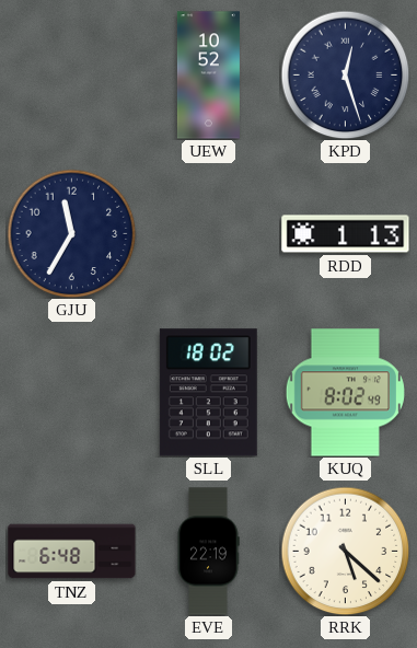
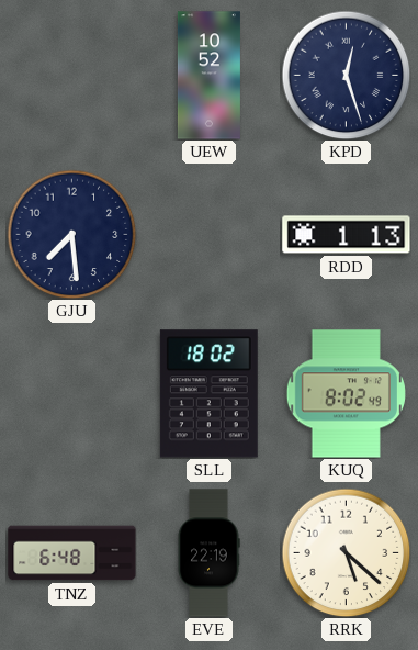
GJU: 11:35 -> 7:29
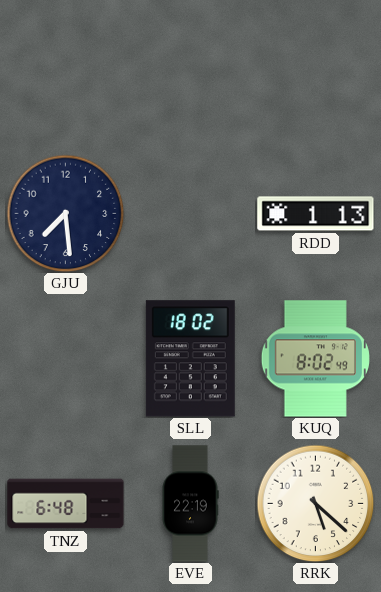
UEW: 10:52 -> none
KPD: 12:27 -> none
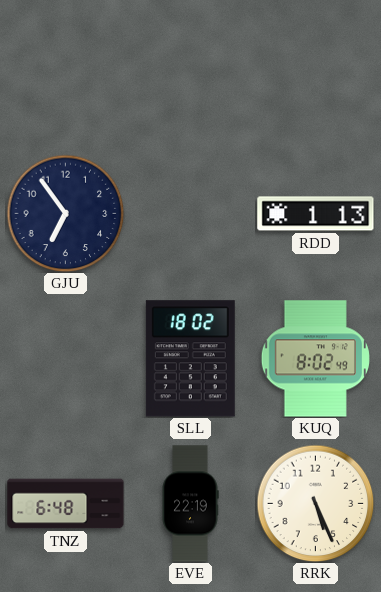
GJU: 7:29 -> 6:54
RRK: 5:22 -> 5:26
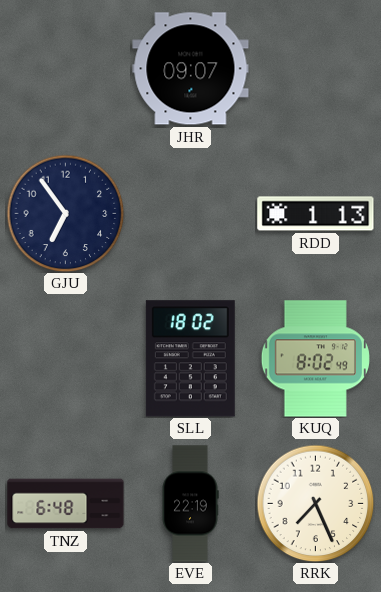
JHR: none -> 09:07
RRK: 5:26 -> 7:26
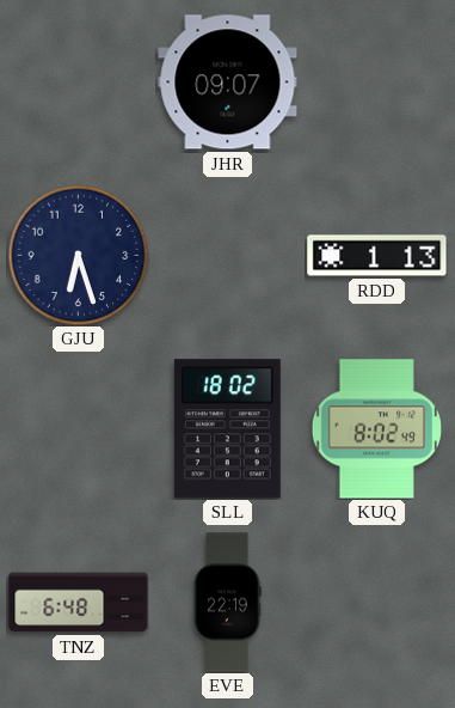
GJU: 6:54 -> 6:27
RRK: 7:26 -> none
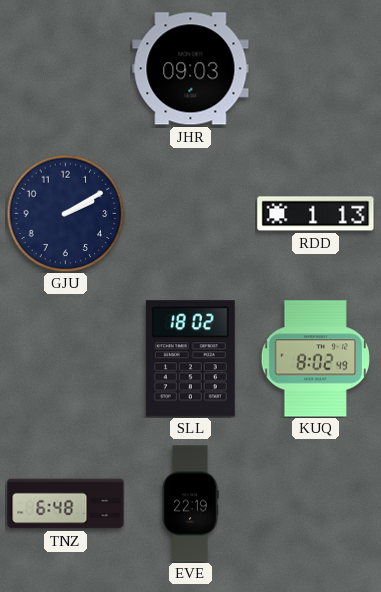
JHR: 09:07 -> 09:03
GJU: 6:27 -> 2:10
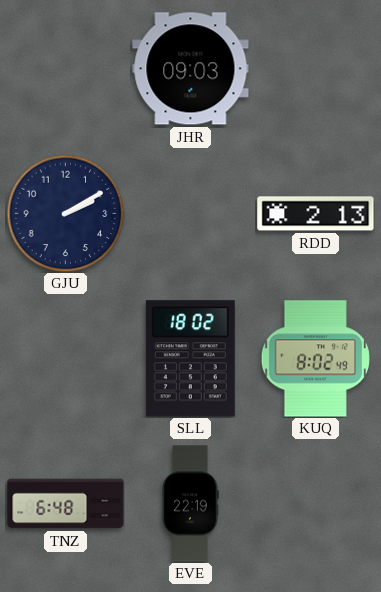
RDD: 1:13 -> 2:13
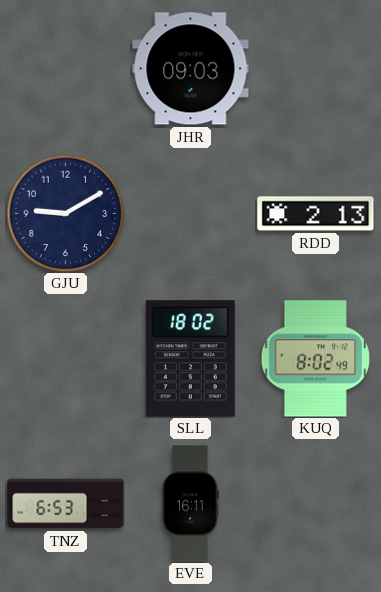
GJU: 2:10 -> 9:10
TNZ: 6:48 -> 6:53
EVE: 22:19 -> 16:11
